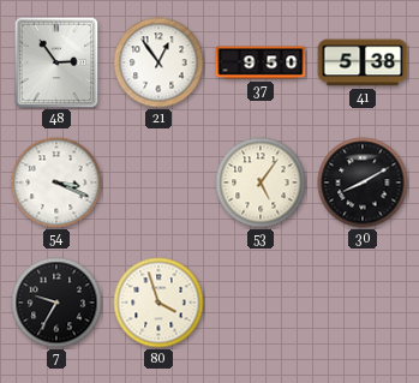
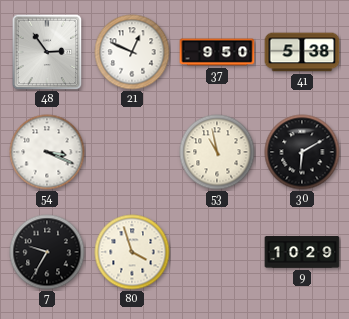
21: 12:54 -> 12:49
53: 5:06 -> 10:58
30: 8:10 -> 6:10
9: none -> 10:29
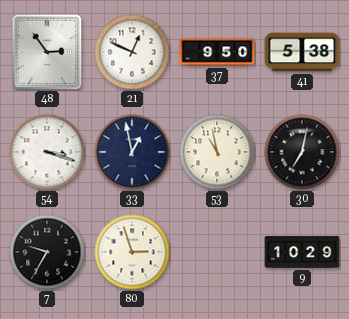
54: 3:19 -> 3:18
33: none -> 12:58
30: 6:10 -> 7:02
80: 3:57 -> 2:57
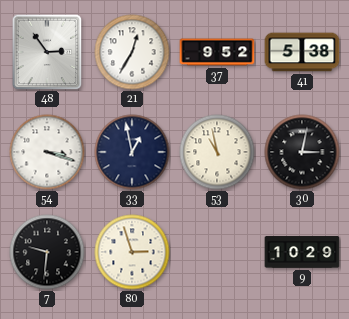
21: 12:49 -> 12:35
37: 9:50 -> 9:52
30: 7:02 -> 3:02
7: 9:35 -> 9:31
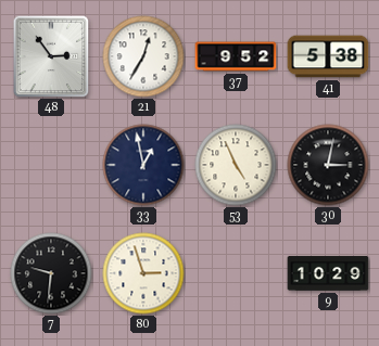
54: 3:18 -> none
53: 10:58 -> 4:56
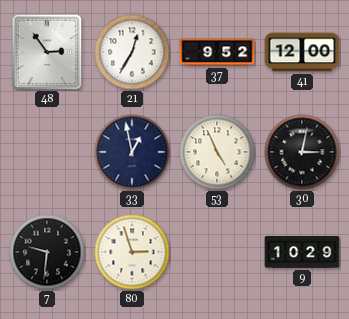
41: 5:38 -> 12:00
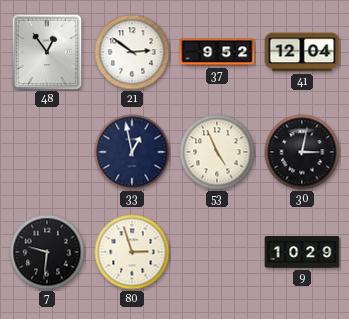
48: 2:54 -> 12:54
21: 12:35 -> 2:51
41: 12:00 -> 12:04
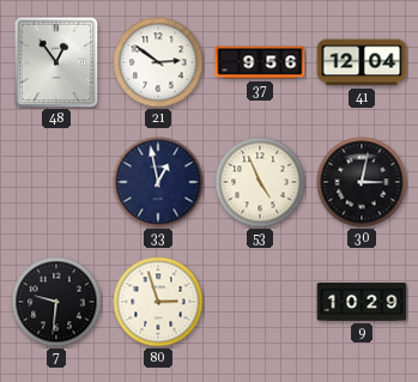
37: 9:52 -> 9:56
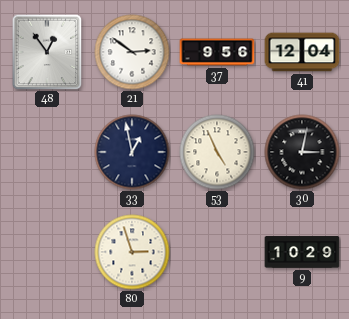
7: 9:31 -> none
